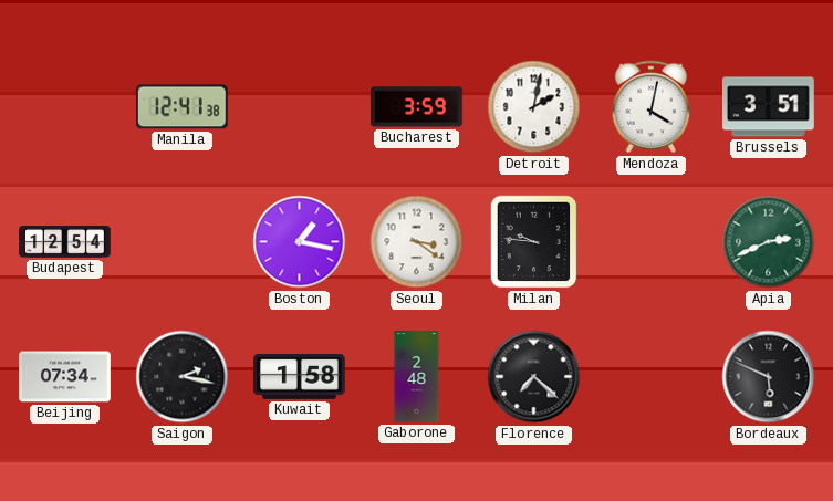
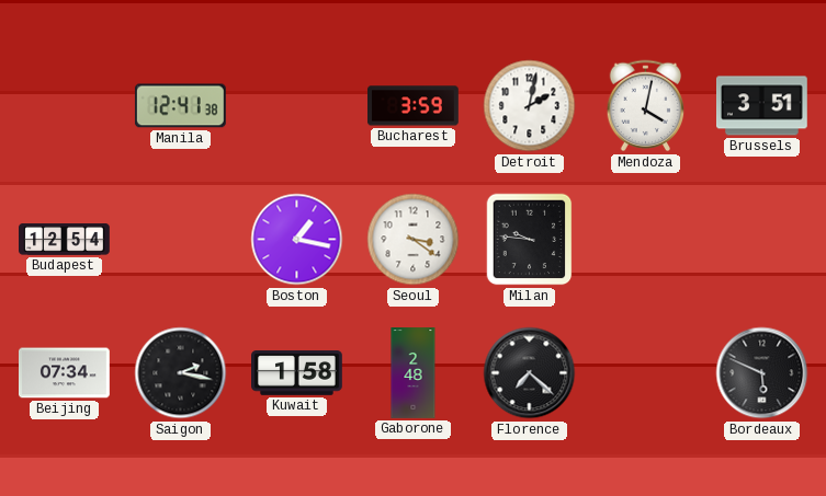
Apia: 2:41 -> none
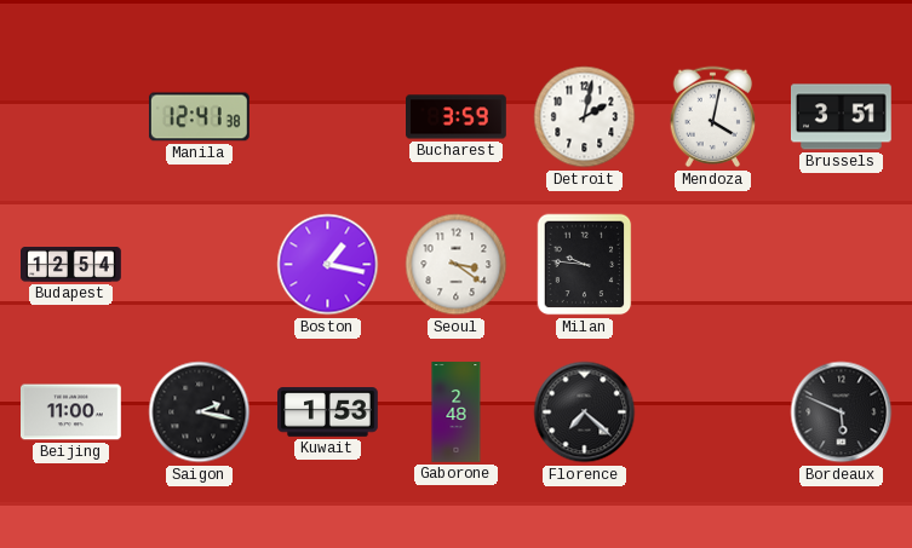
Beijing: 07:34 -> 11:00
Kuwait: 1:58 -> 1:53
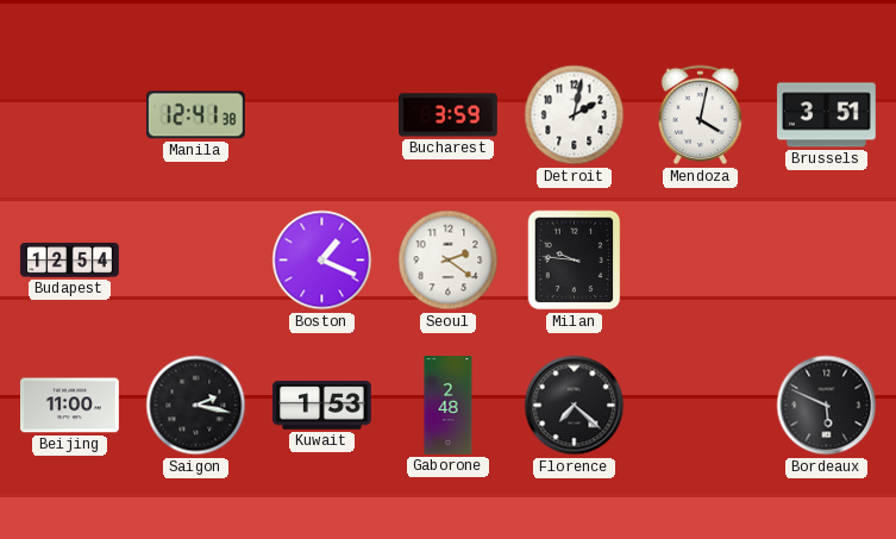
Boston: 1:17 -> 1:19
Seoul: 3:21 -> 2:21
